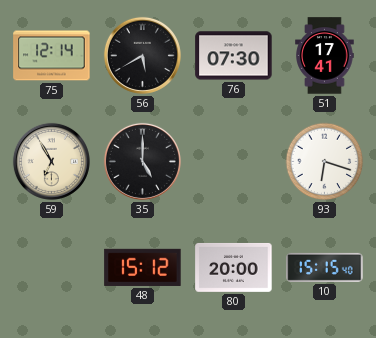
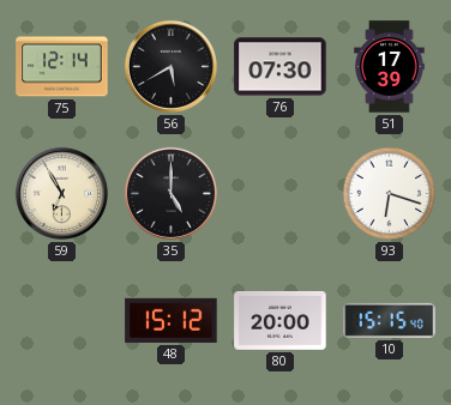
51: 17:41 -> 17:39
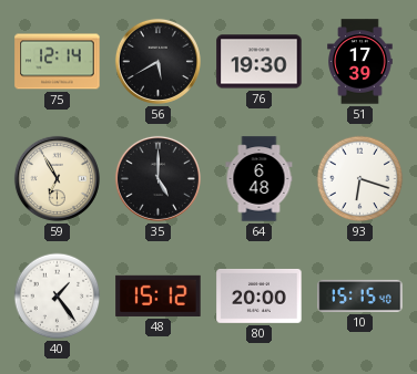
76: 07:30 -> 19:30
64: none -> 6:48
40: none -> 1:24
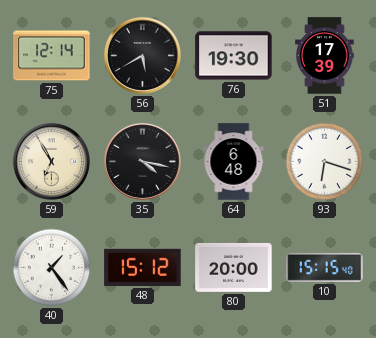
35: 5:00 -> 4:17
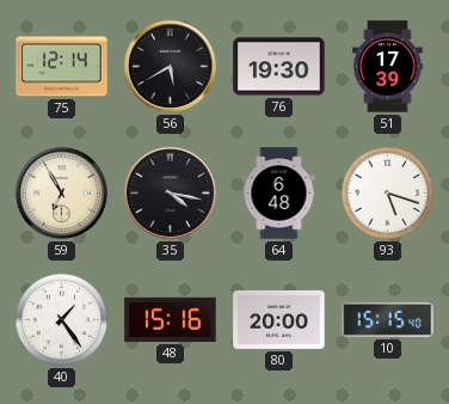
93: 6:18 -> 5:18
48: 15:12 -> 15:16
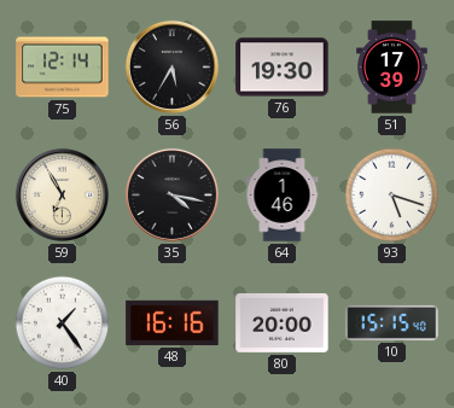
56: 5:40 -> 5:35
64: 6:48 -> 1:46
48: 15:16 -> 16:16
